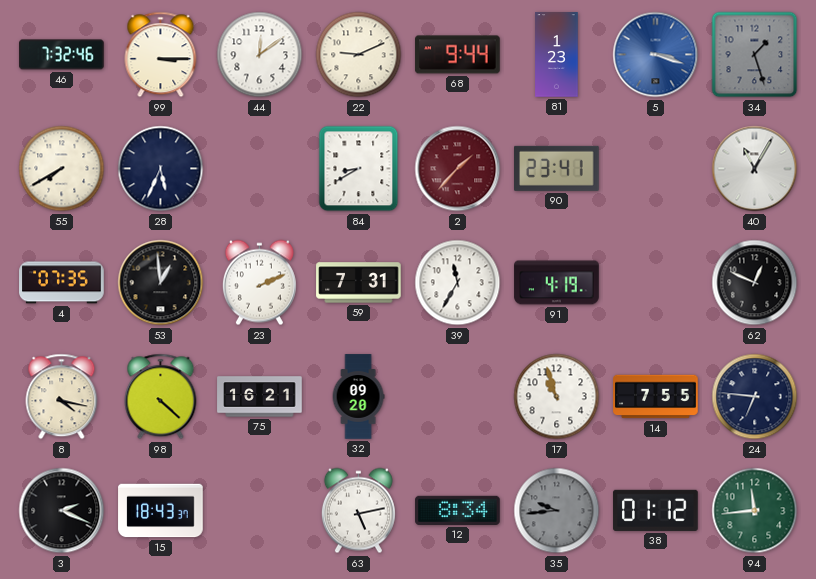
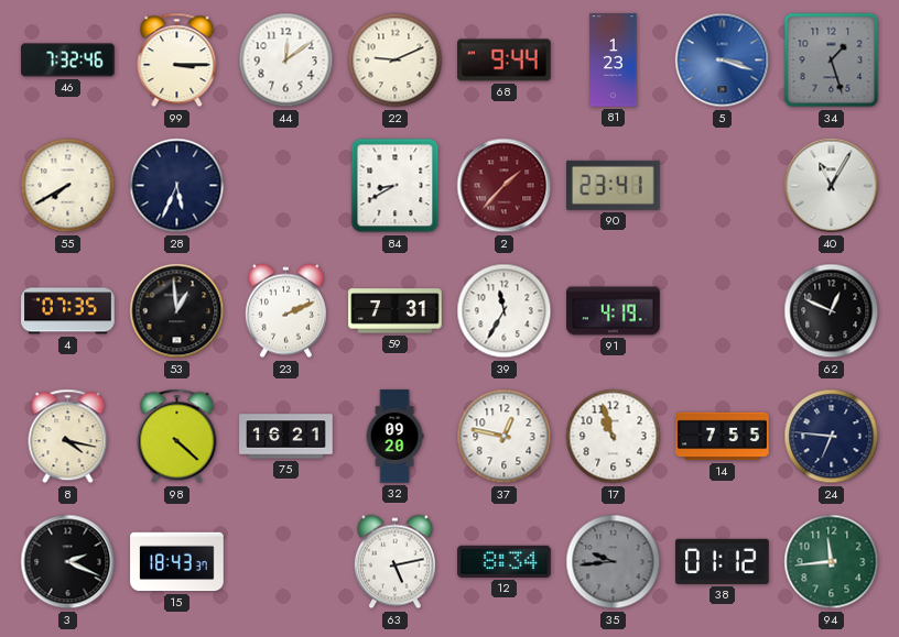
37: none -> 12:47
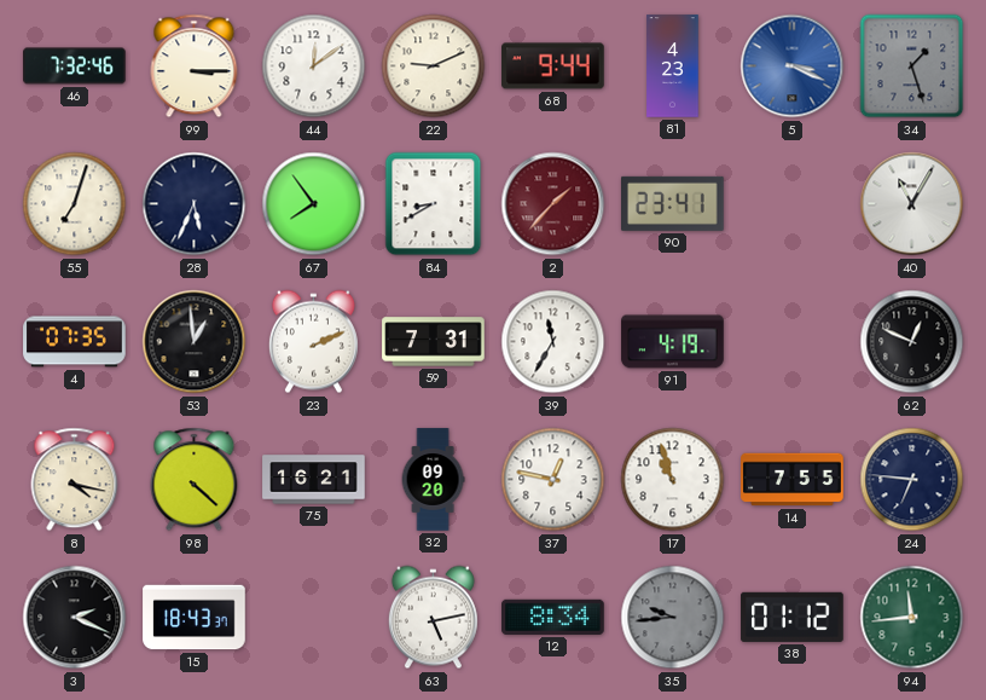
81: 1:23 -> 4:23
5: 3:18 -> 3:19
55: 7:40 -> 7:03
67: none -> 7:54
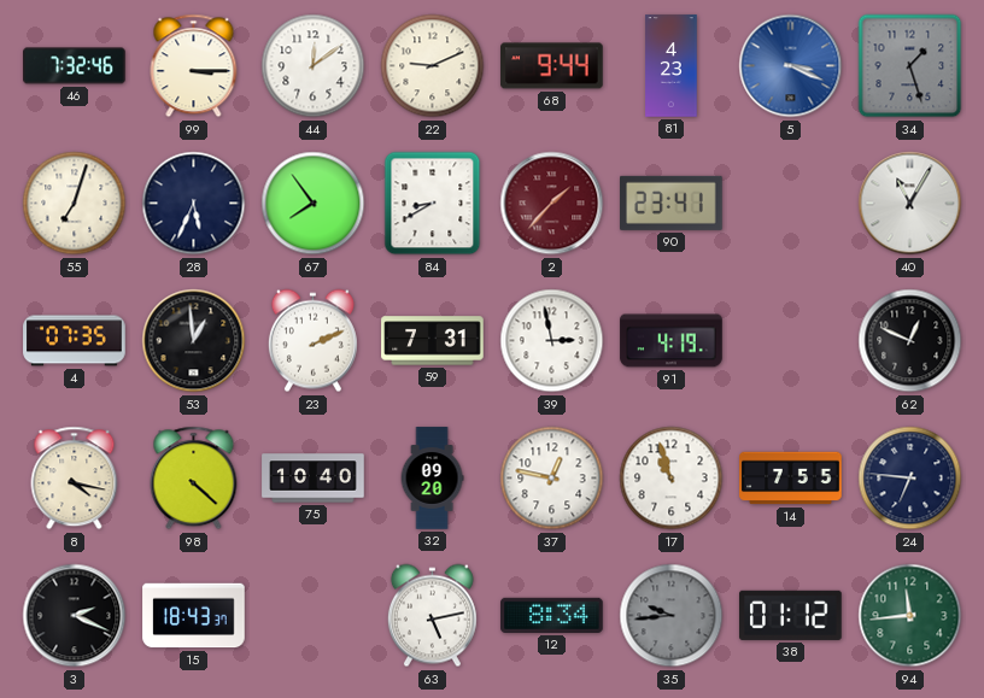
39: 11:35 -> 2:58
75: 16:21 -> 10:40
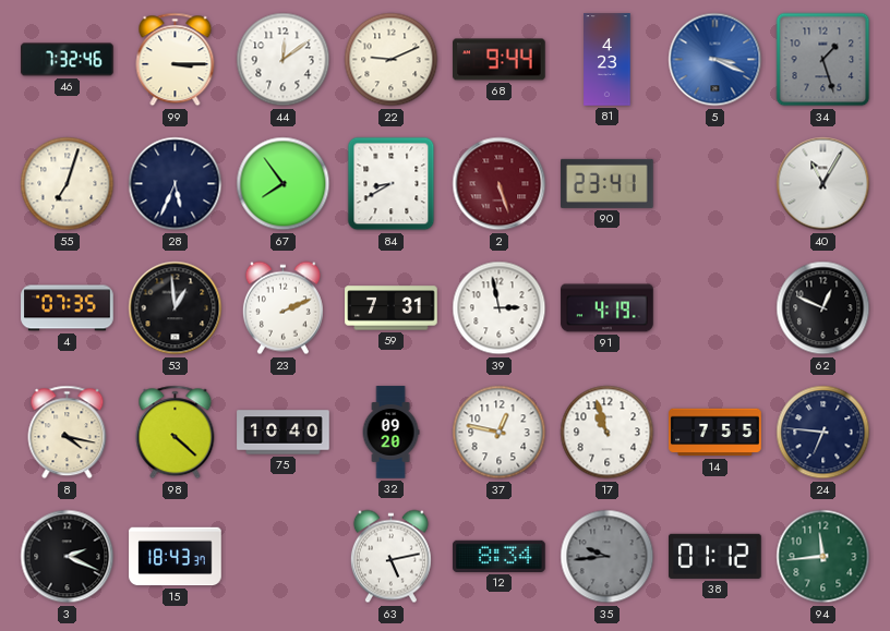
2: 1:37 -> 5:27
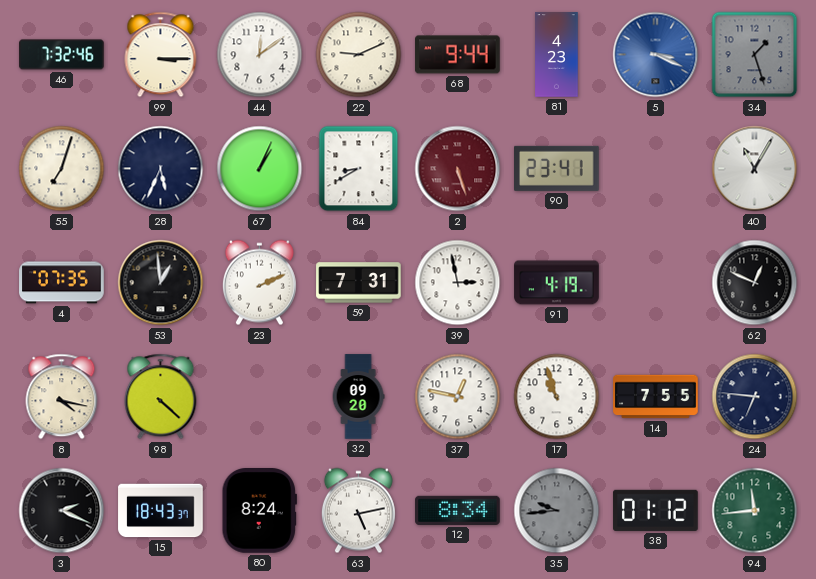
67: 7:54 -> 1:04
75: 10:40 -> none
80: none -> 8:24
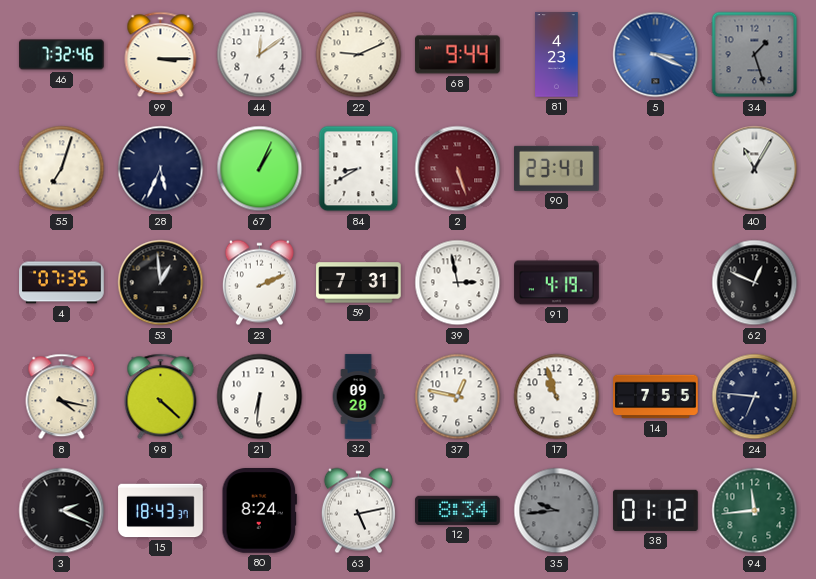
21: none -> 6:31
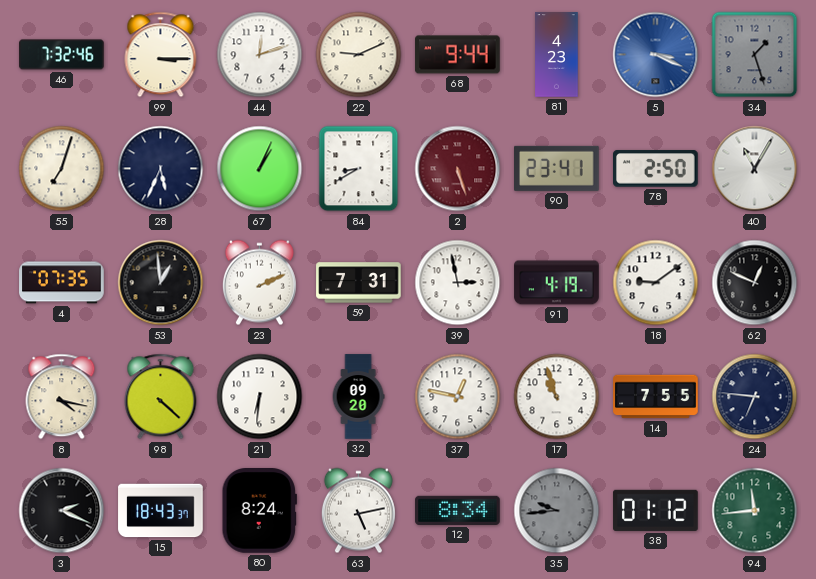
44: 12:09 -> 12:12
78: none -> 2:50
18: none -> 9:09
